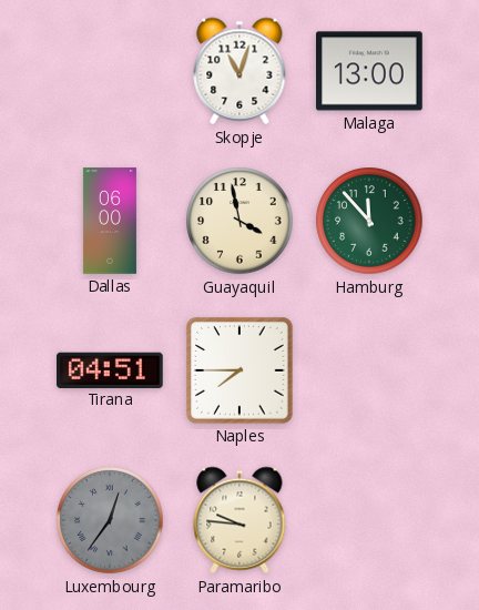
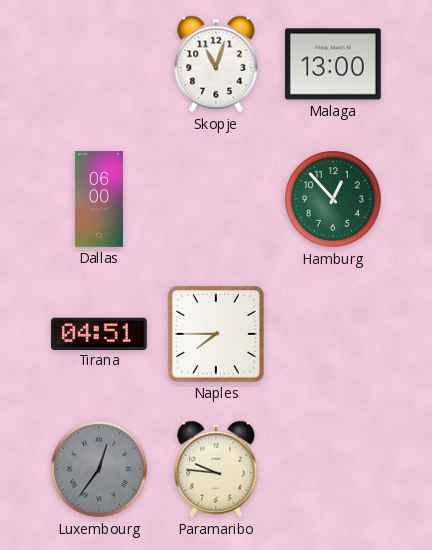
Guayaquil: 3:58 -> none
Hamburg: 11:53 -> 12:53
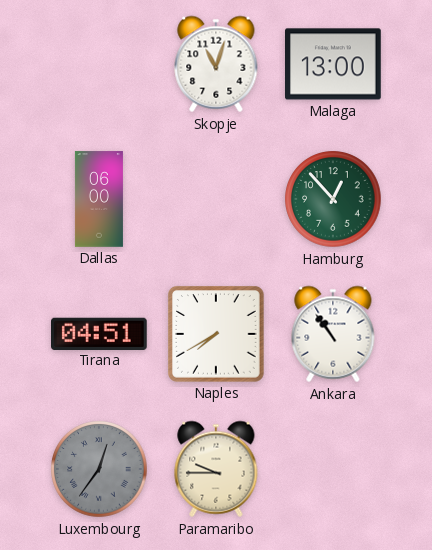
Naples: 7:45 -> 7:40
Ankara: none -> 10:54
Paramaribo: 9:46 -> 9:45
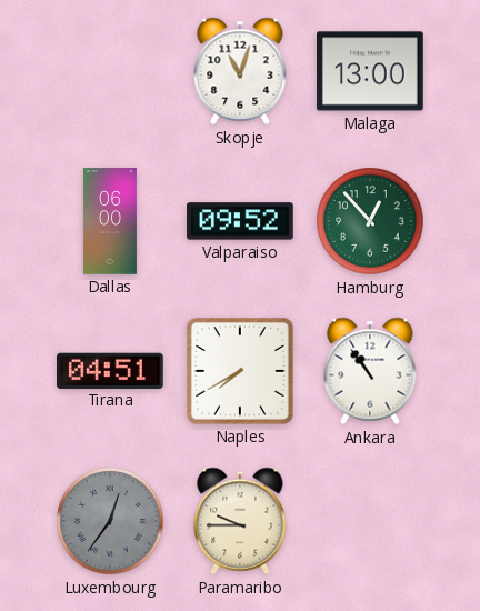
Valparaiso: none -> 09:52
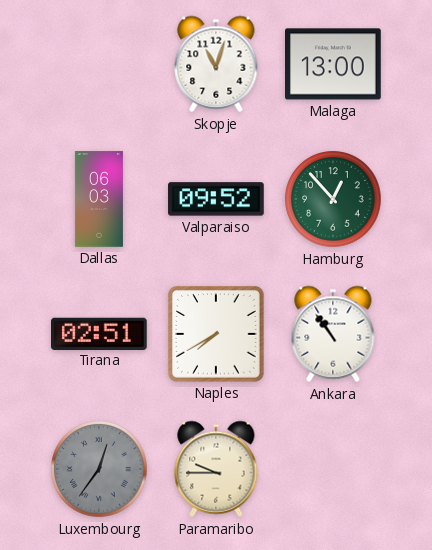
Dallas: 06:00 -> 06:03
Tirana: 04:51 -> 02:51
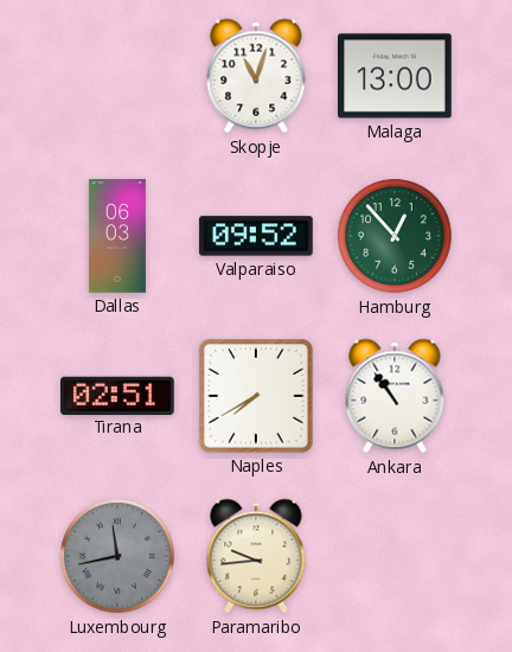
Luxembourg: 12:36 -> 11:43
Paramaribo: 9:45 -> 9:44
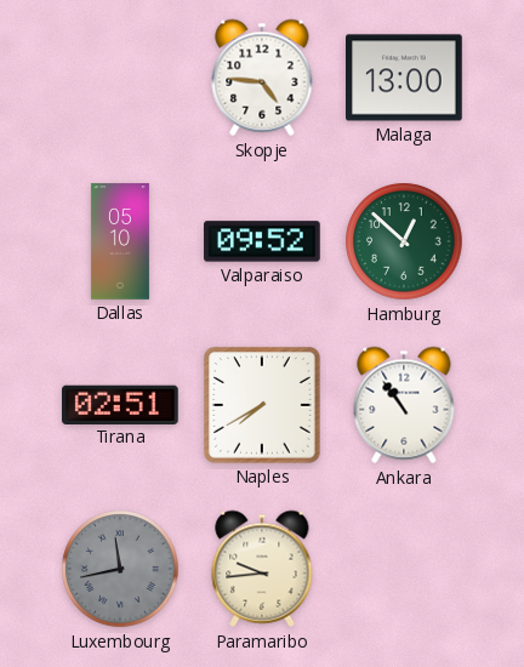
Skopje: 11:03 -> 4:46
Dallas: 06:03 -> 05:10
Hamburg: 12:53 -> 12:52
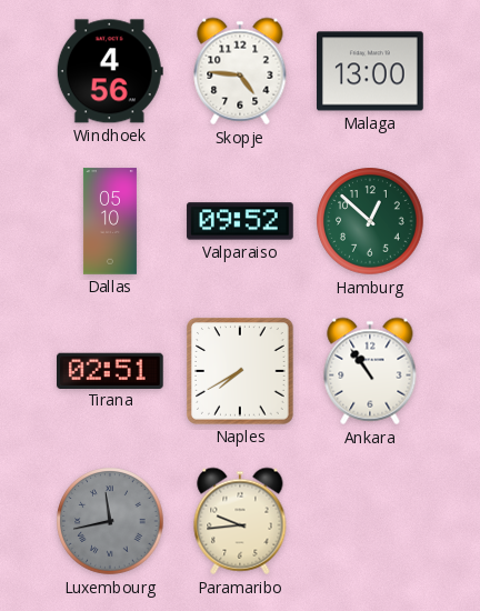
Windhoek: none -> 4:56
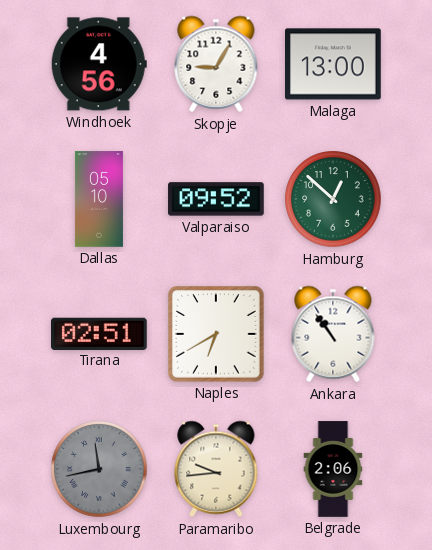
Skopje: 4:46 -> 9:05
Naples: 7:40 -> 6:40
Belgrade: none -> 2:06
